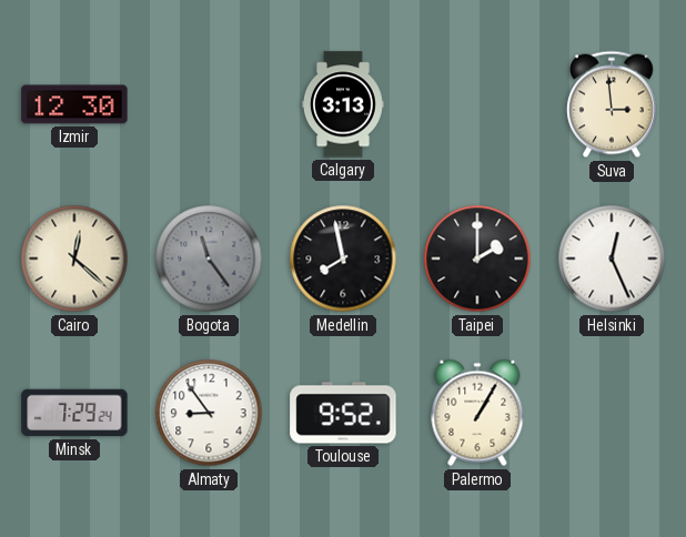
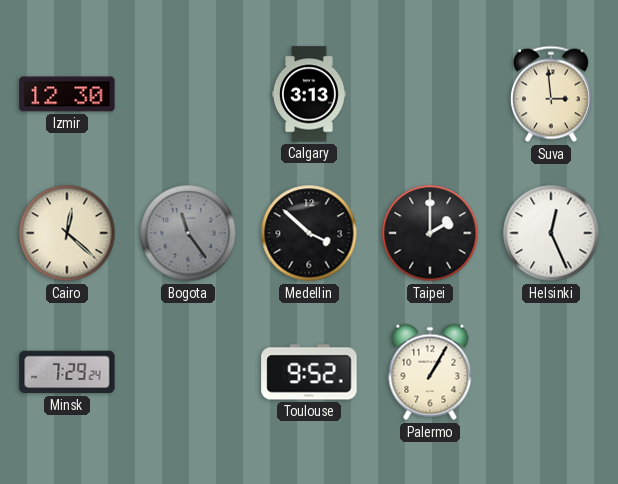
Medellin: 7:58 -> 3:52
Almaty: 8:54 -> none
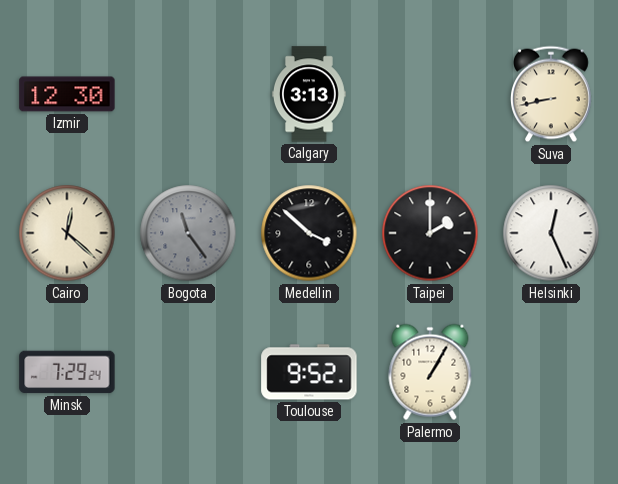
Suva: 2:59 -> 8:43
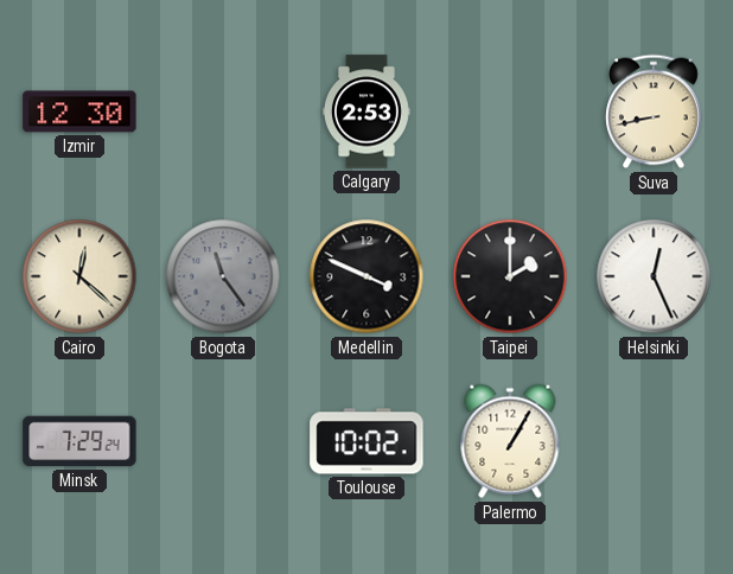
Calgary: 3:13 -> 2:53
Medellin: 3:52 -> 3:49
Toulouse: 9:52 -> 10:02
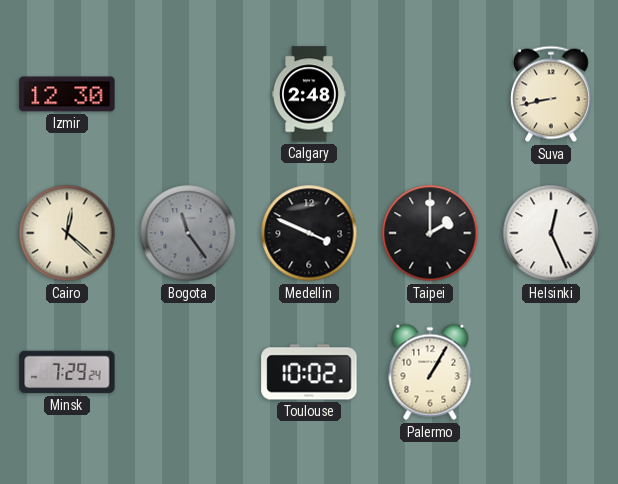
Calgary: 2:53 -> 2:48
